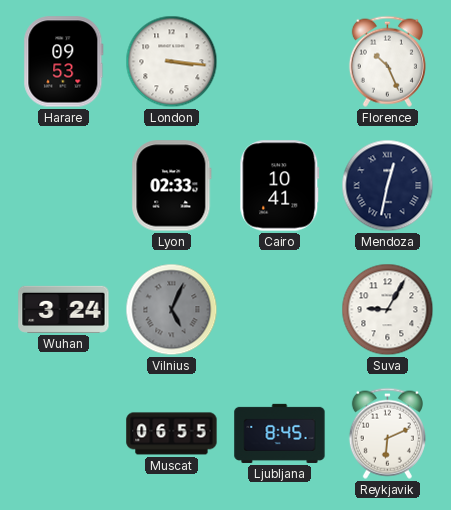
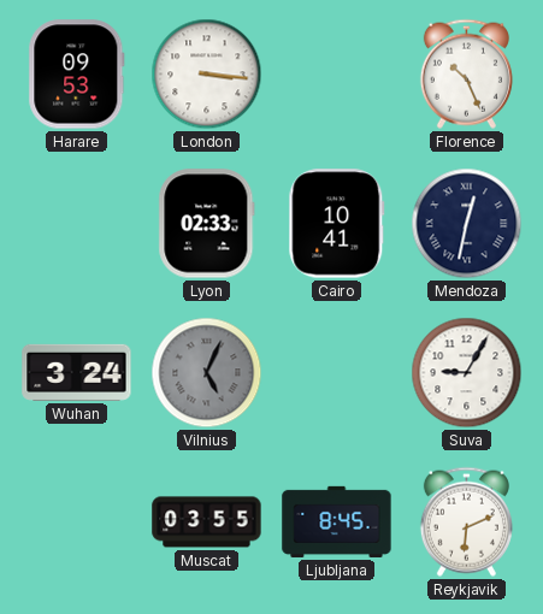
Muscat: 06:55 -> 03:55
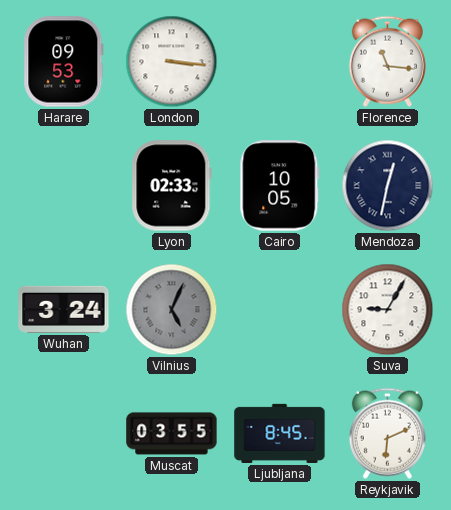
Florence: 10:26 -> 11:16
Cairo: 10:41 -> 10:05
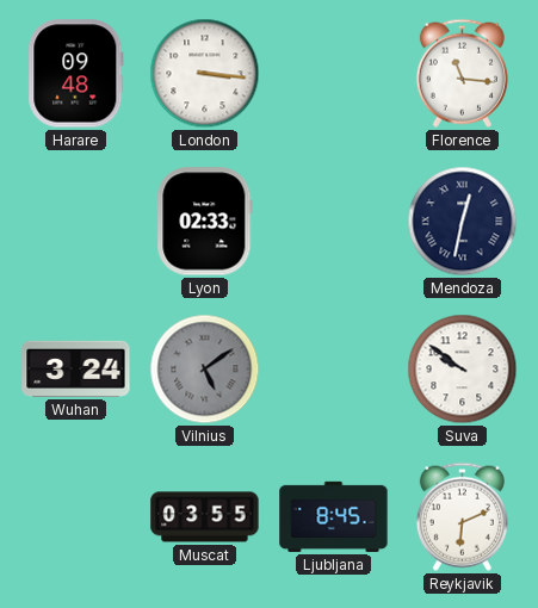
Harare: 09:53 -> 09:48
Cairo: 10:05 -> none
Vilnius: 5:04 -> 5:09
Suva: 9:05 -> 9:51
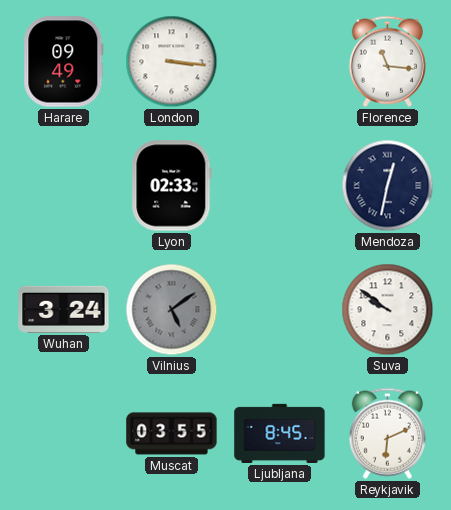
Harare: 09:48 -> 09:49
